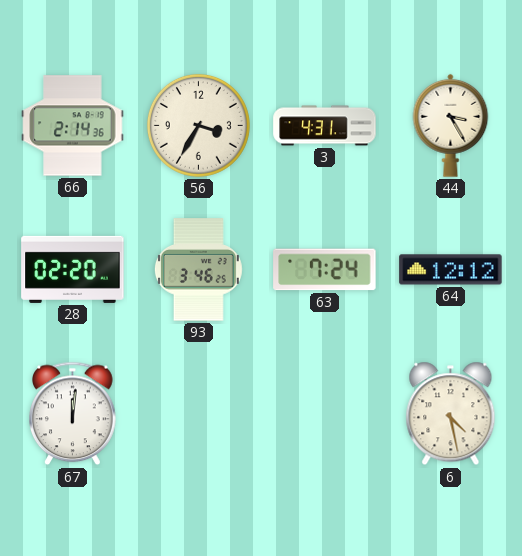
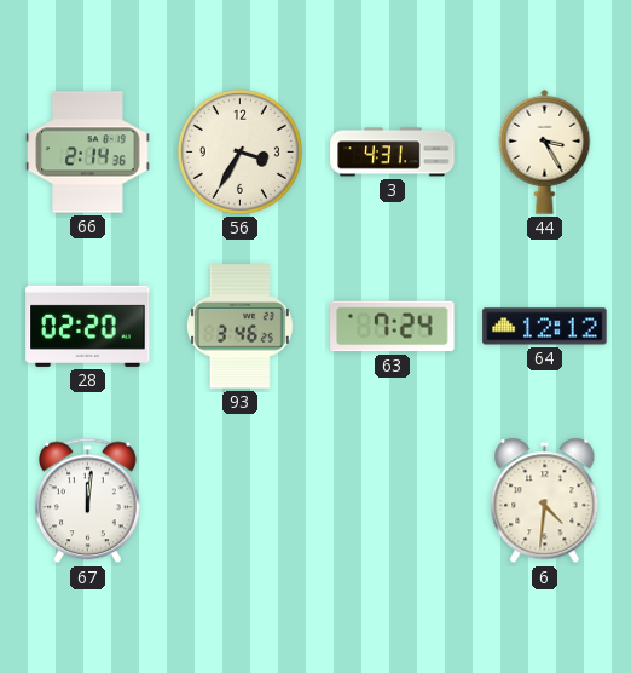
6: 4:28 -> 4:31
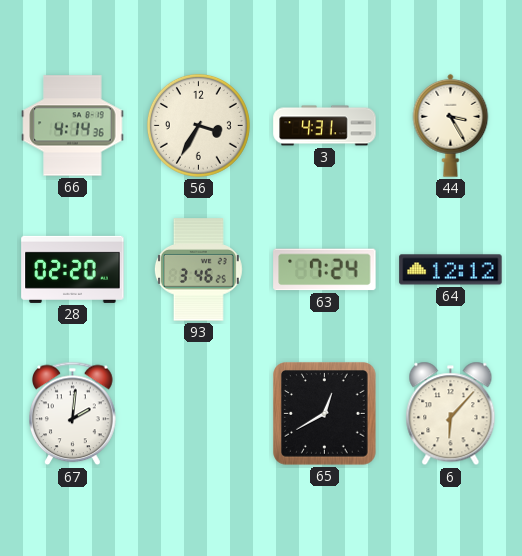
66: 2:14 -> 4:14
67: 12:01 -> 2:01
65: none -> 12:40
6: 4:31 -> 6:07
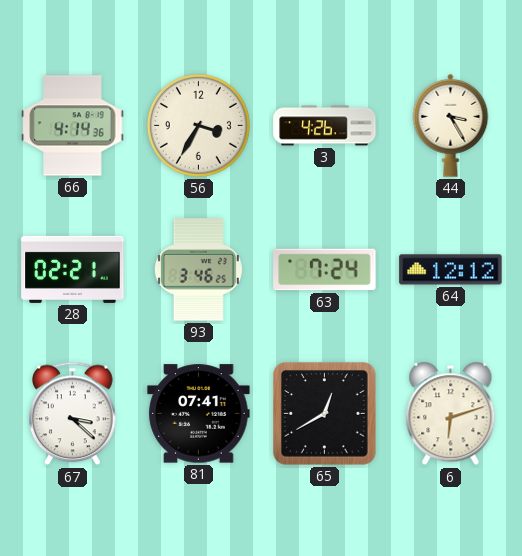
3: 4:31 -> 4:26
28: 02:20 -> 02:21
67: 2:01 -> 3:22
81: none -> 07:41
6: 6:07 -> 6:12
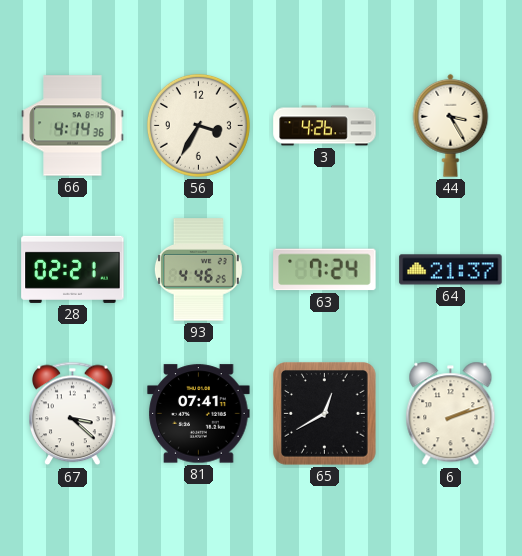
93: 3:46 -> 4:46
64: 12:12 -> 21:37
6: 6:12 -> 2:12
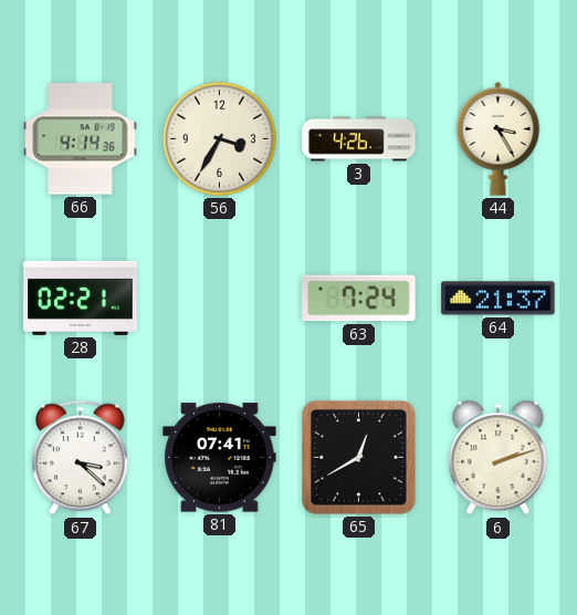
93: 4:46 -> none
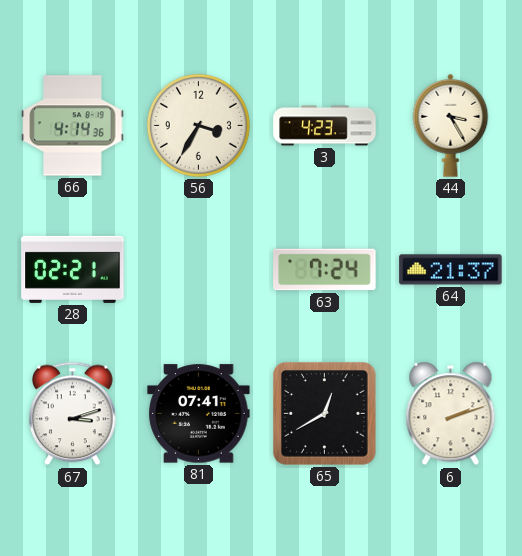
3: 4:26 -> 4:23
67: 3:22 -> 3:12
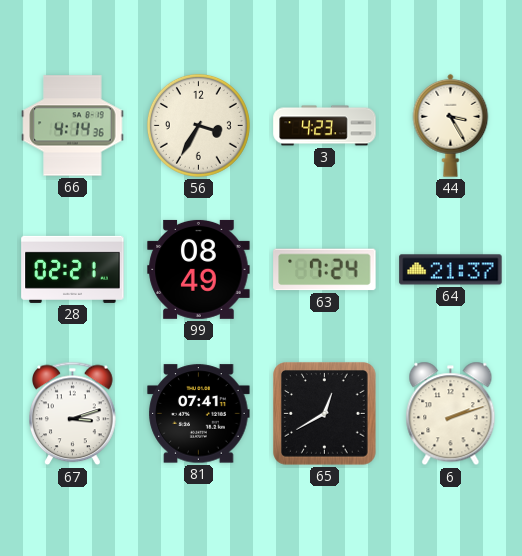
99: none -> 08:49
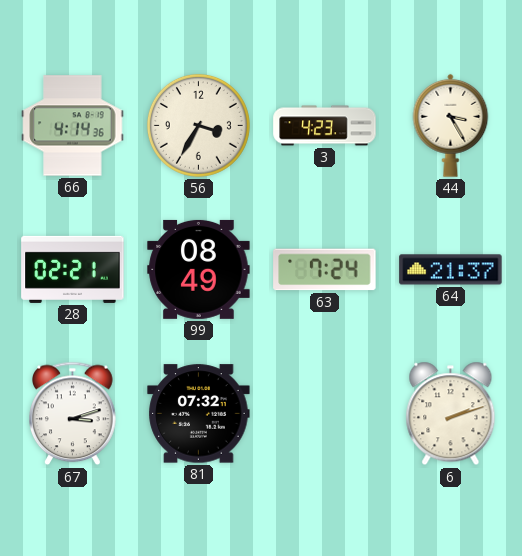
81: 07:41 -> 07:32
65: 12:40 -> none
